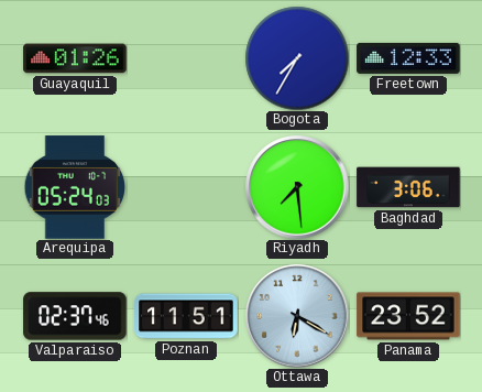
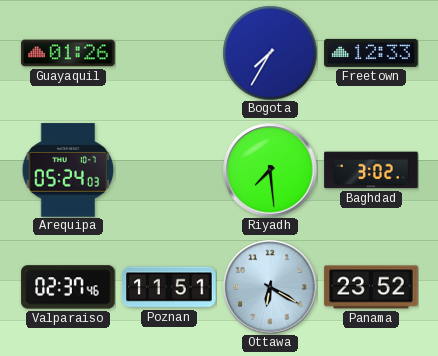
Baghdad: 3:06 -> 3:02
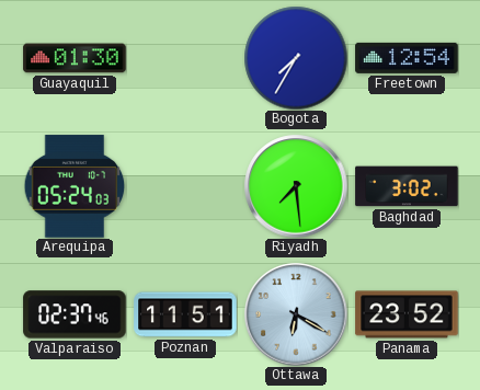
Guayaquil: 01:26 -> 01:30
Freetown: 12:33 -> 12:54
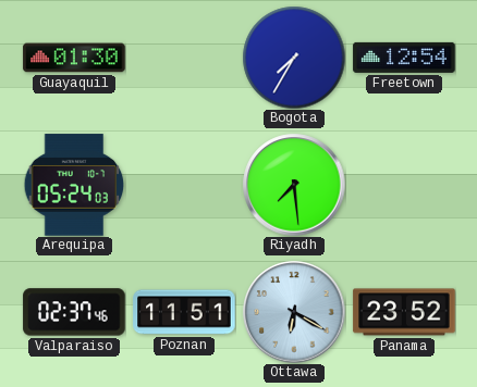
Baghdad: 3:02 -> none
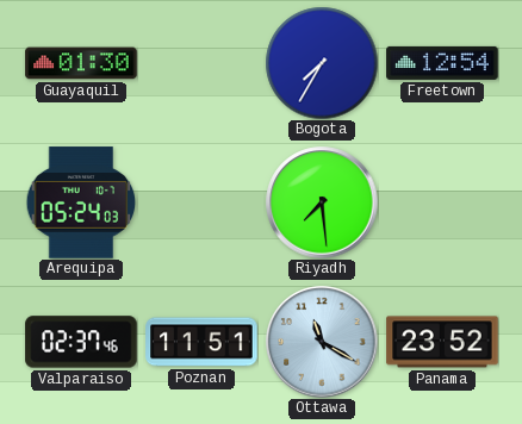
Ottawa: 6:20 -> 11:20
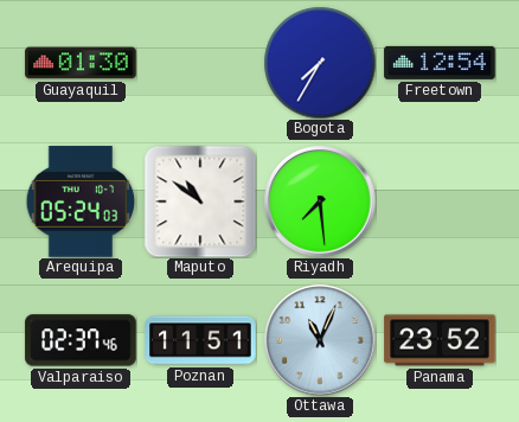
Maputo: none -> 10:51
Ottawa: 11:20 -> 11:04
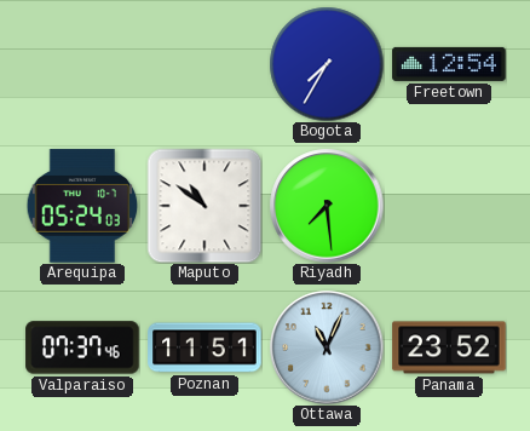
Guayaquil: 01:30 -> none
Valparaiso: 02:37 -> 07:37
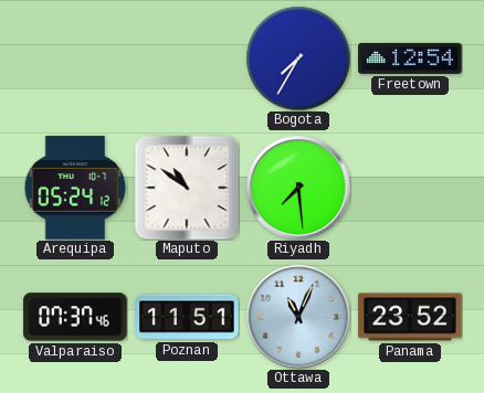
Arequipa: 05:24:03 -> 05:24:12
